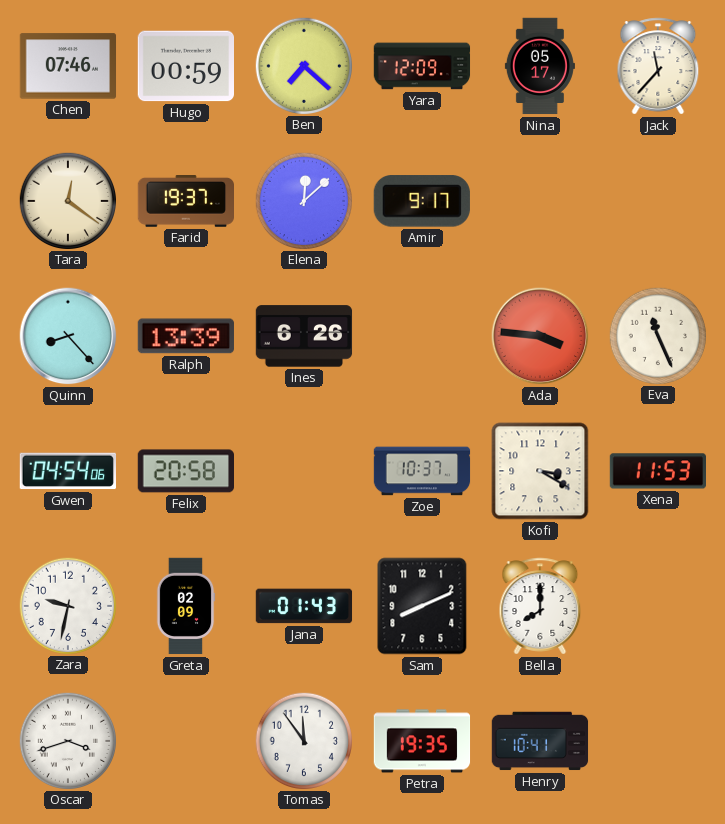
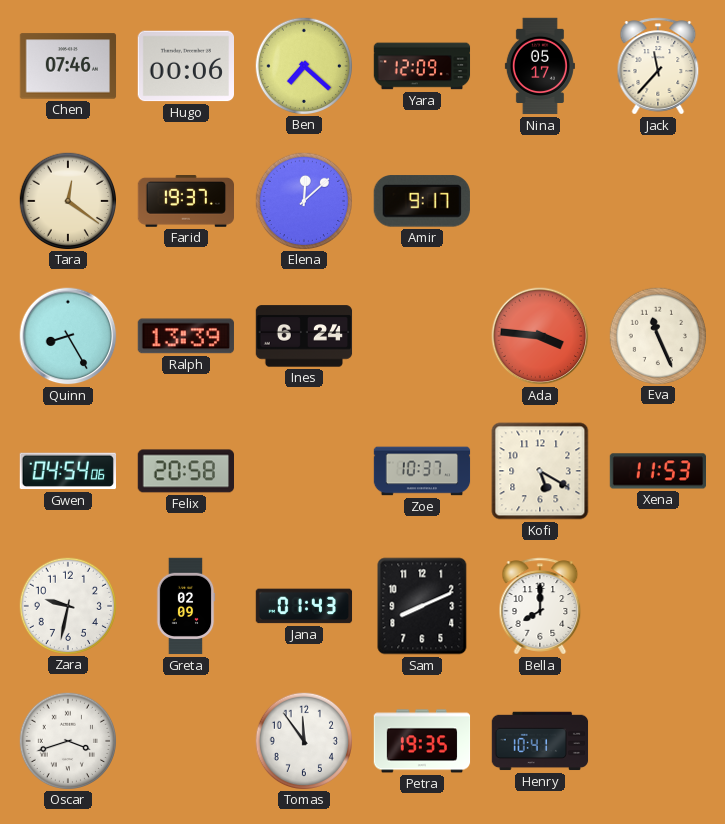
Hugo: 00:59 -> 00:06
Quinn: 8:23 -> 8:25
Ines: 6:26 -> 6:24
Kofi: 3:20 -> 5:20
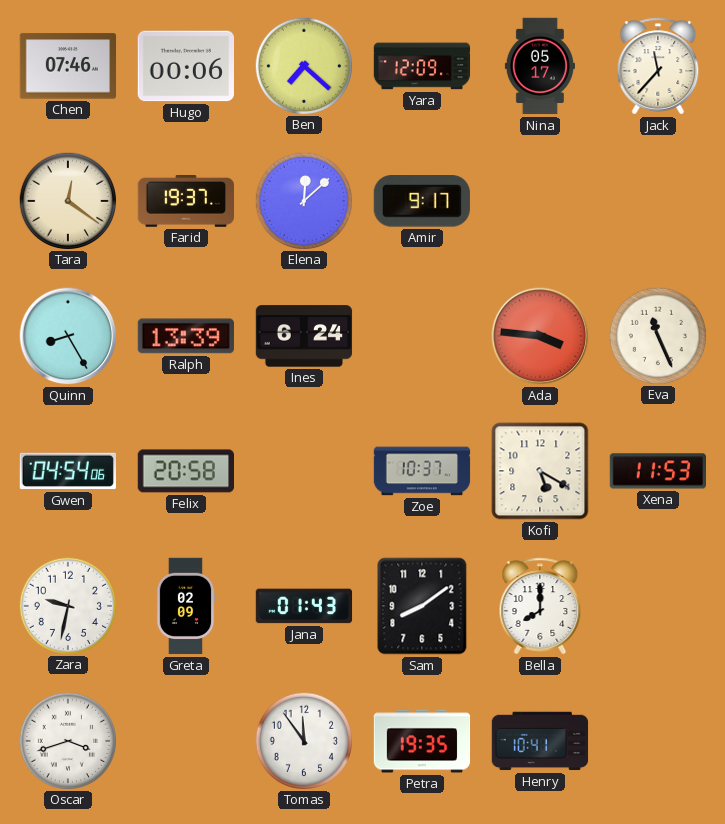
Sam: 8:11 -> 8:09
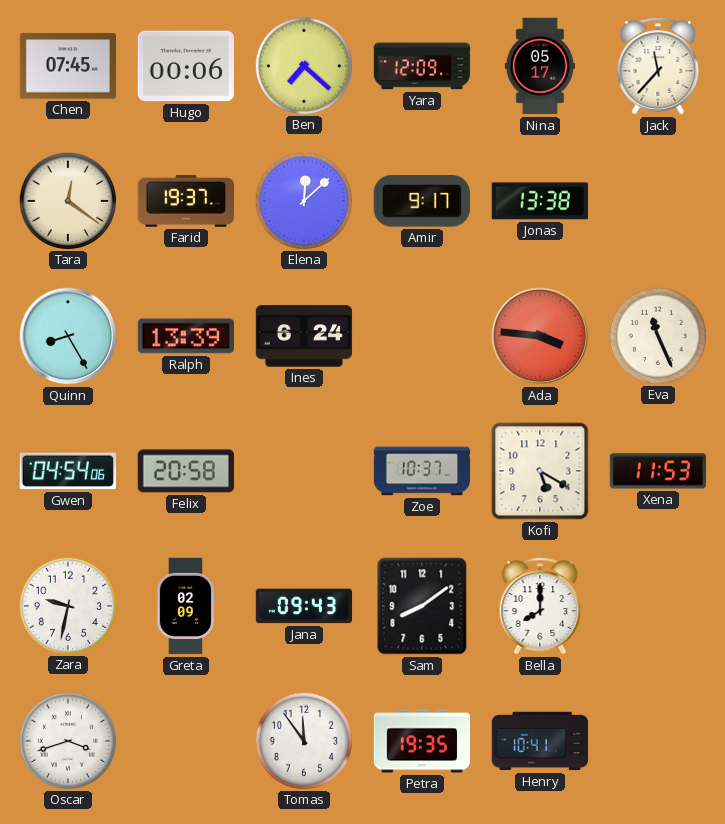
Chen: 07:46 -> 07:45
Jonas: none -> 13:38
Jana: 01:43 -> 09:43
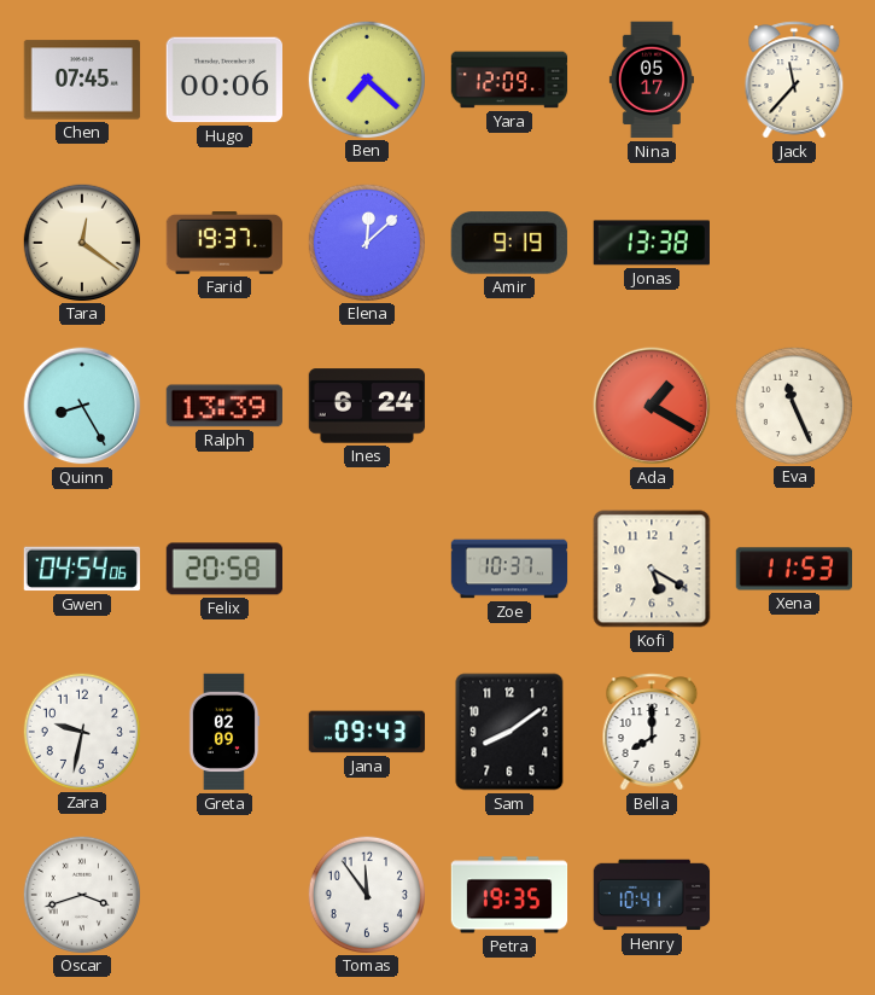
Amir: 9:17 -> 9:19
Ada: 3:46 -> 1:20
